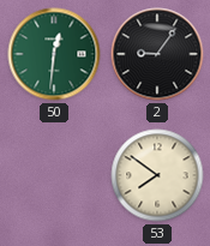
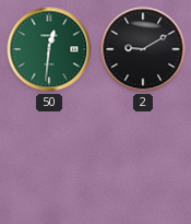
2: 9:06 -> 9:10
53: 7:51 -> none
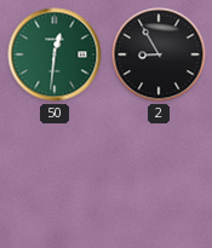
2: 9:10 -> 8:55
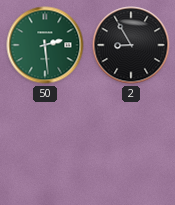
50: 12:31 -> 2:29
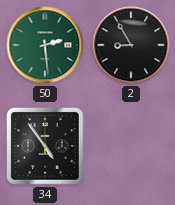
34: none -> 4:54
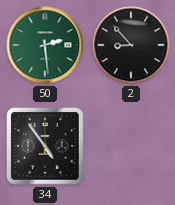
2: 8:55 -> 8:53
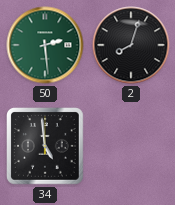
2: 8:53 -> 8:03
34: 4:54 -> 4:59
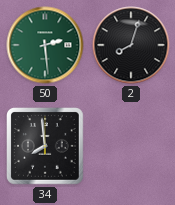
34: 4:59 -> 7:59
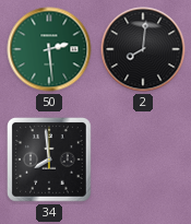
2: 8:03 -> 8:01
